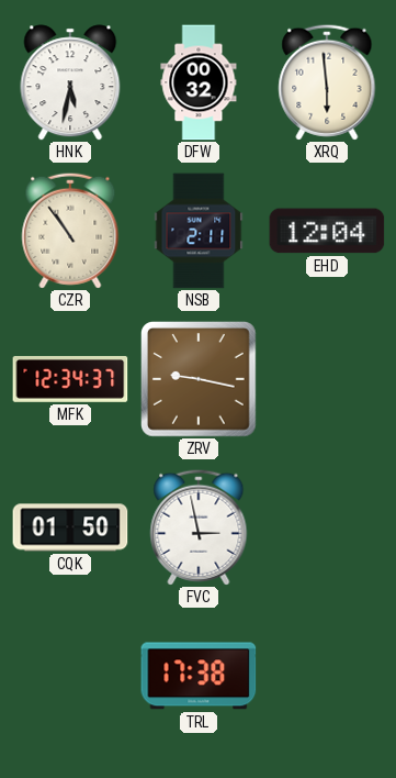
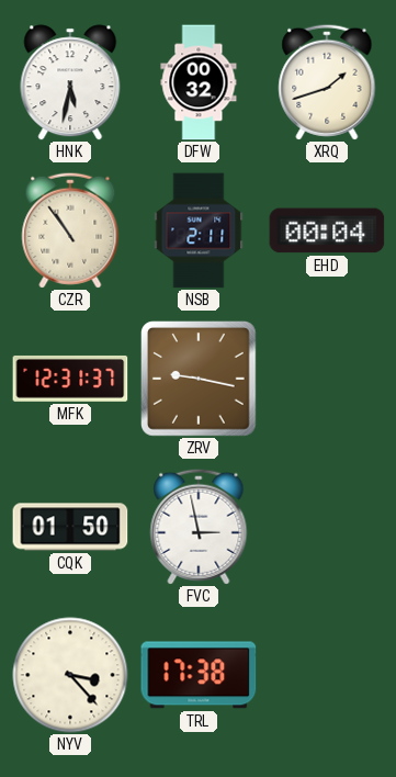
XRQ: 5:59 -> 1:42
EHD: 12:04 -> 00:04
MFK: 12:34 -> 12:31
NYV: none -> 3:23
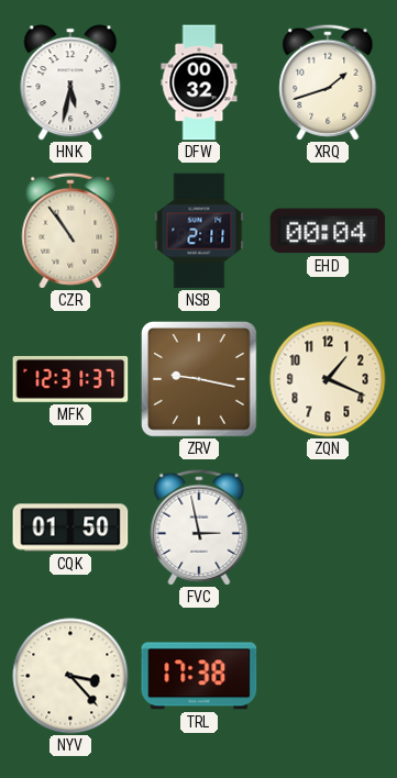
ZQN: none -> 1:19
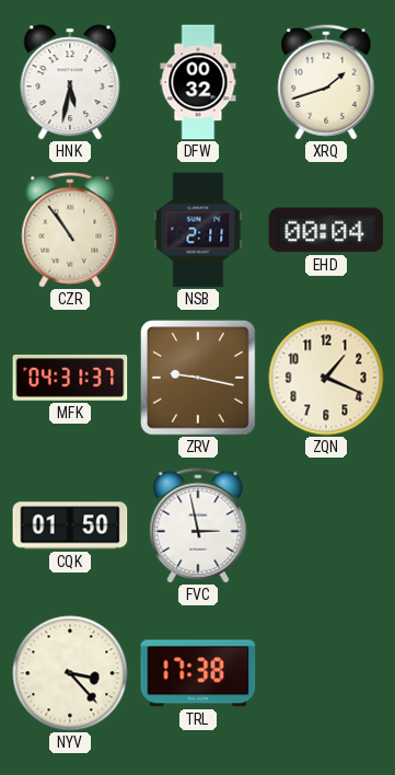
MFK: 12:31 -> 04:31
